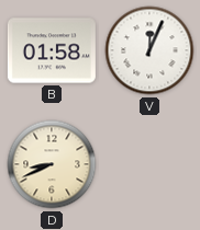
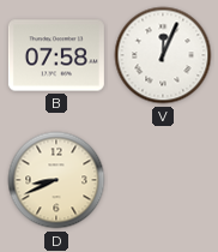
B: 01:58 -> 07:58
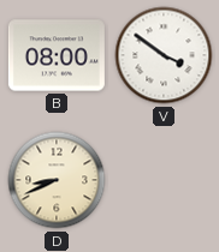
B: 07:58 -> 08:00
V: 12:04 -> 3:51
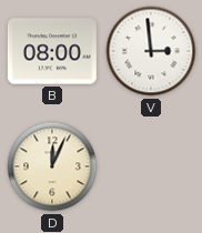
V: 3:51 -> 2:59
D: 8:41 -> 12:04
